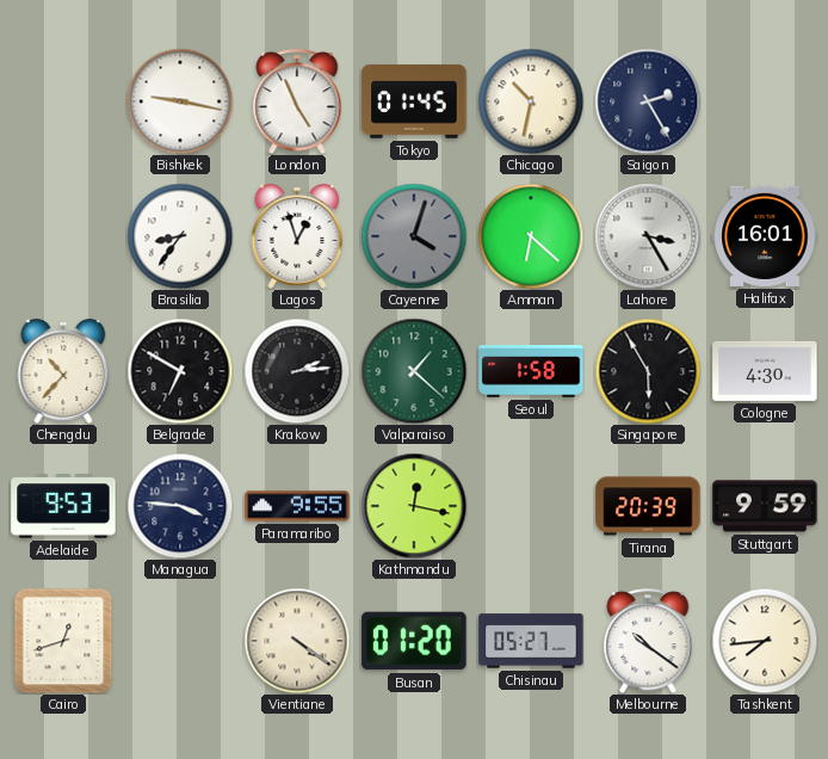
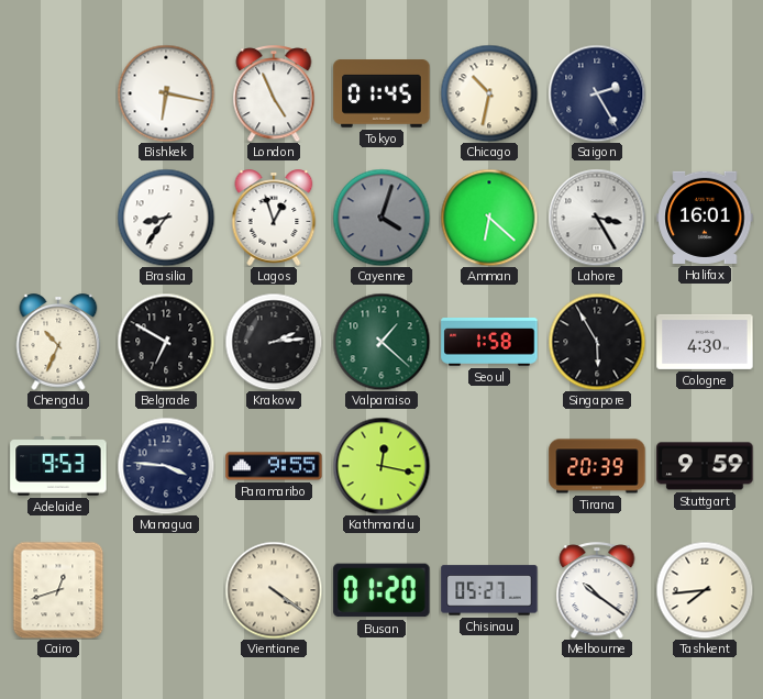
Bishkek: 9:17 -> 6:17
Chengdu: 10:37 -> 10:34
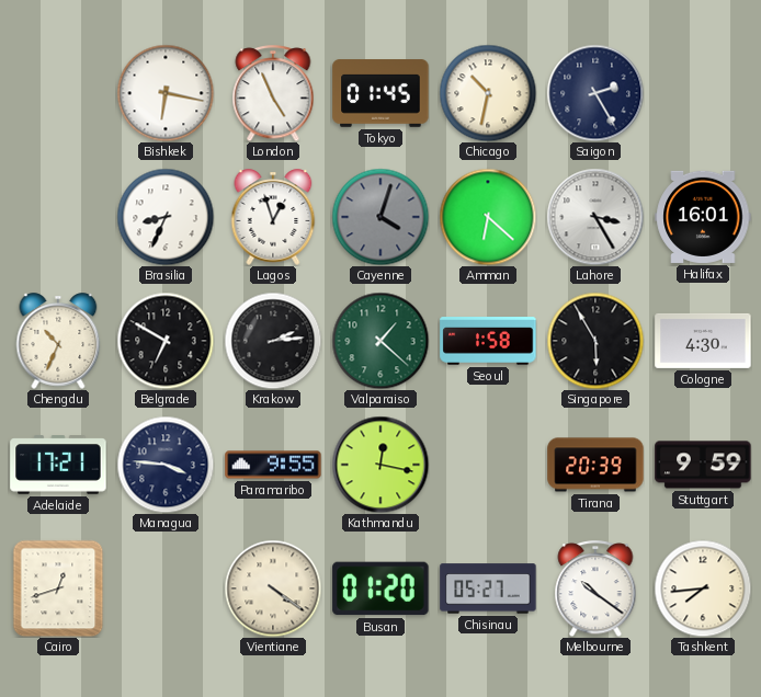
Brasilia: 8:36 -> 8:34
Adelaide: 9:53 -> 17:21
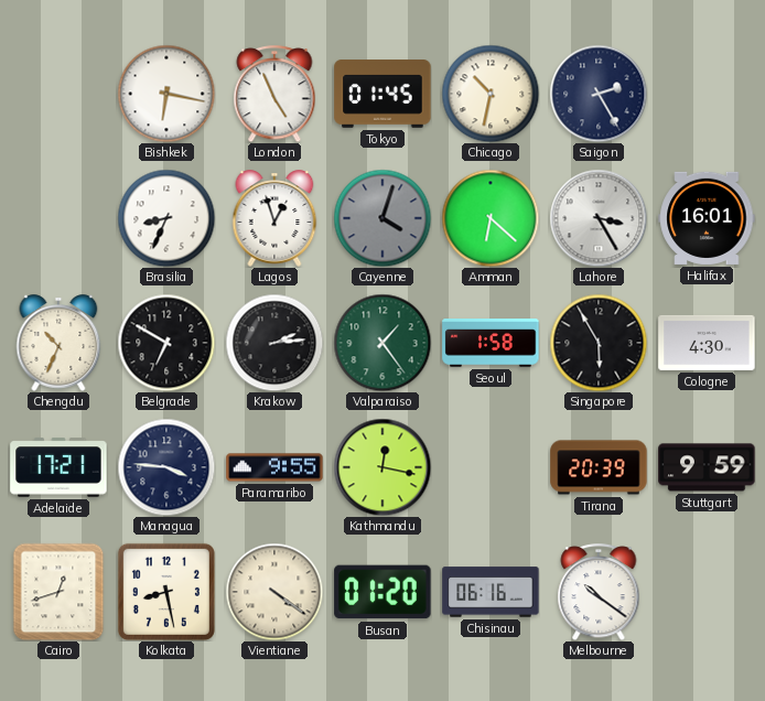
Valparaiso: 1:22 -> 1:24
Kolkata: none -> 8:28
Chisinau: 05:27 -> 06:16
Tashkent: 7:44 -> none
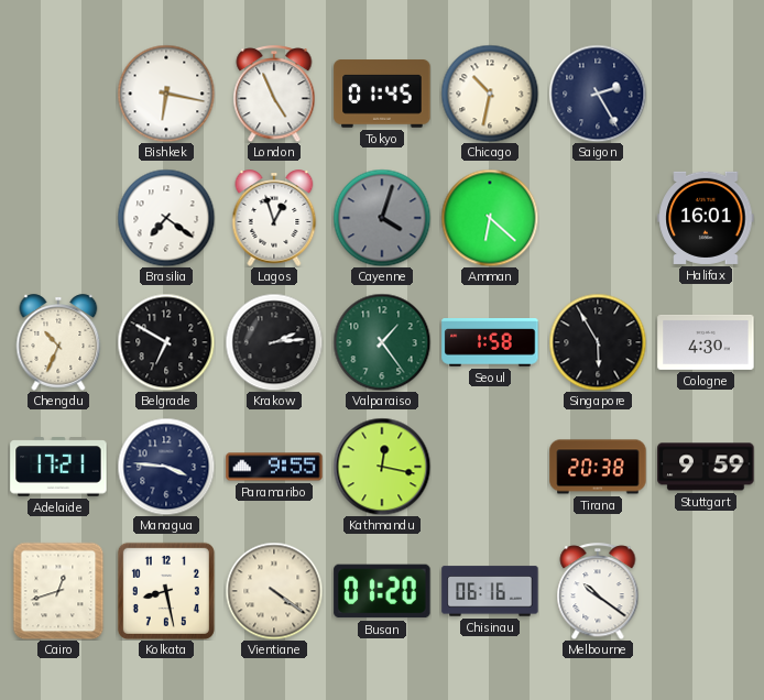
Brasilia: 8:34 -> 7:21
Lahore: 3:25 -> none
Tirana: 20:39 -> 20:38
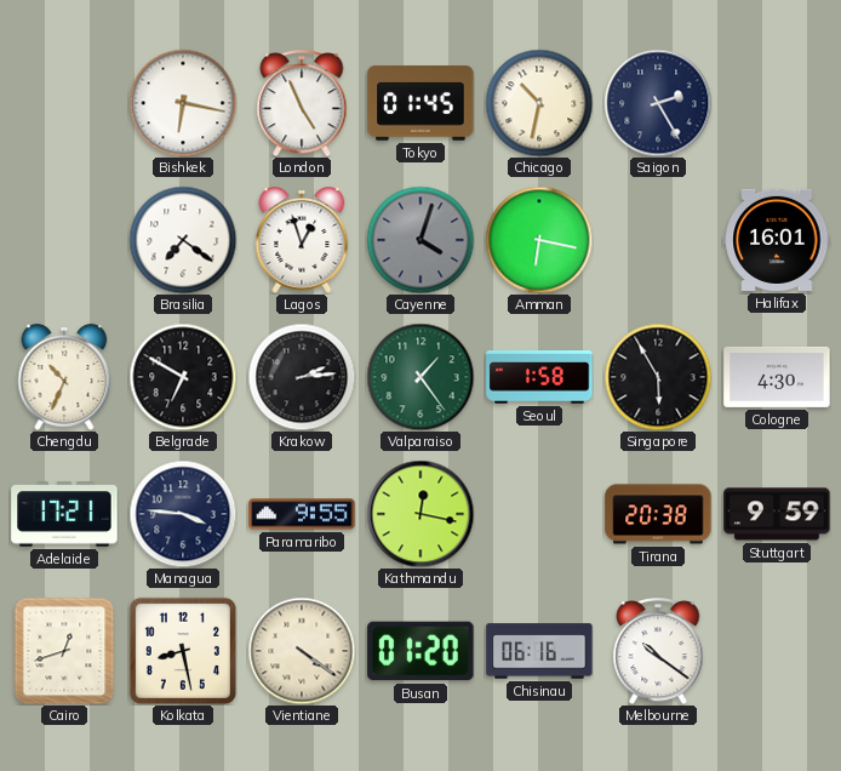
Amman: 6:22 -> 6:17
